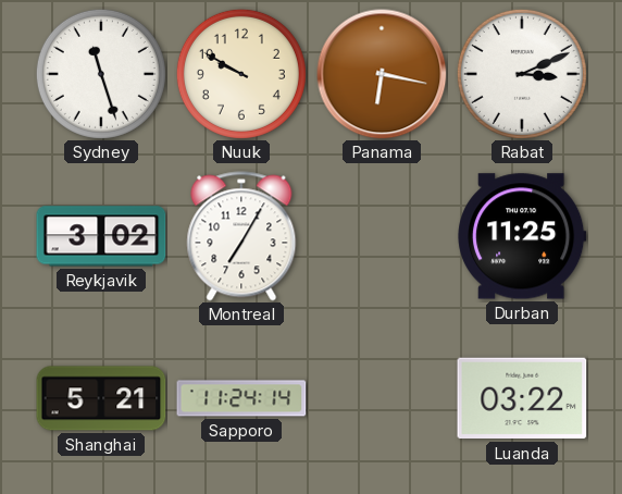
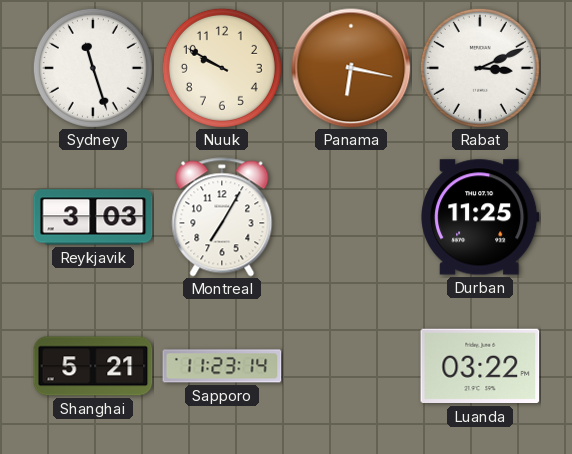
Reykjavik: 3:02 -> 3:03
Sapporo: 11:24 -> 11:23
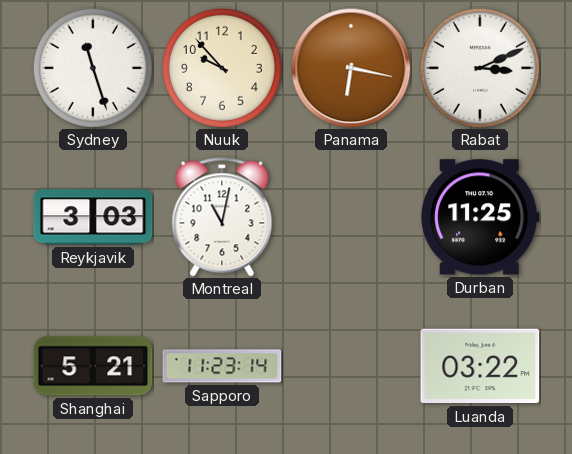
Nuuk: 9:50 -> 9:53
Montreal: 7:05 -> 11:02
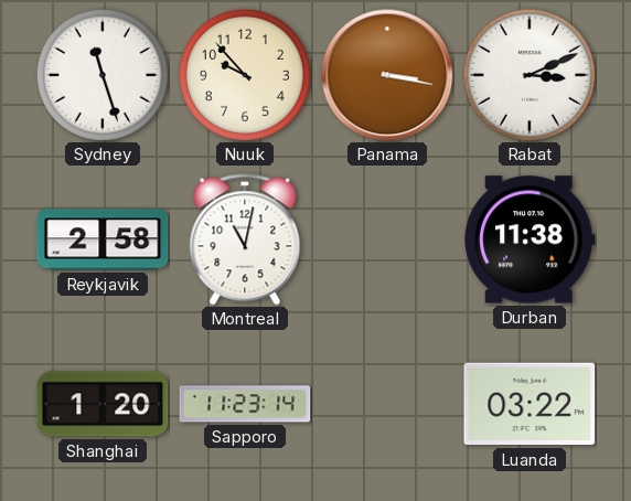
Panama: 6:17 -> 3:17
Reykjavik: 3:03 -> 2:58
Durban: 11:25 -> 11:38
Shanghai: 5:21 -> 1:20
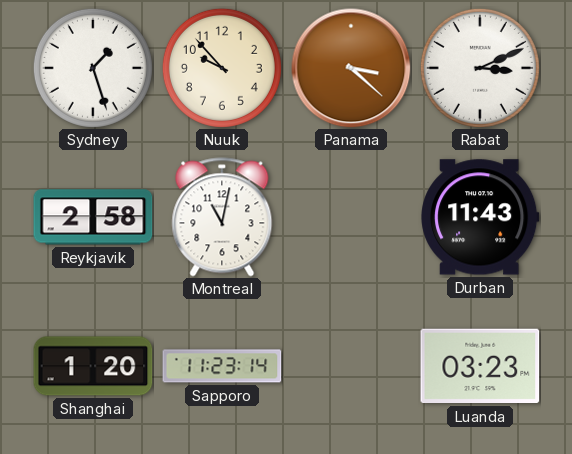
Sydney: 11:27 -> 1:27
Panama: 3:17 -> 3:22
Durban: 11:38 -> 11:43
Luanda: 03:22 -> 03:23
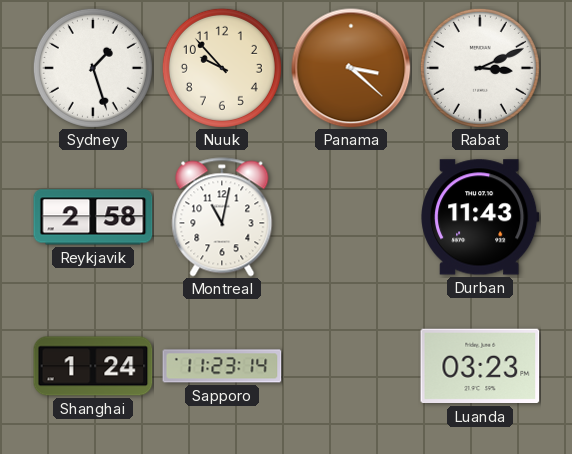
Shanghai: 1:20 -> 1:24
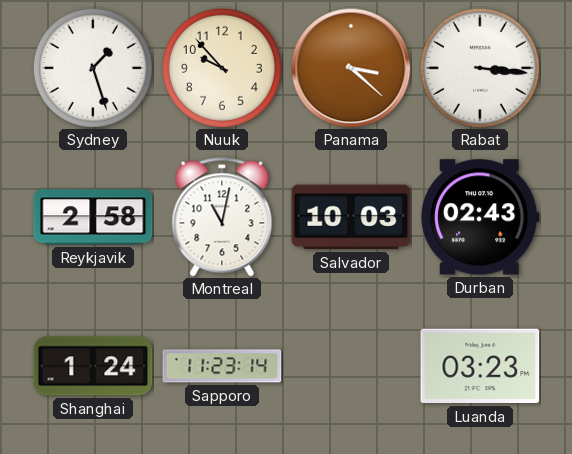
Rabat: 3:11 -> 3:16
Salvador: none -> 10:03
Durban: 11:43 -> 02:43
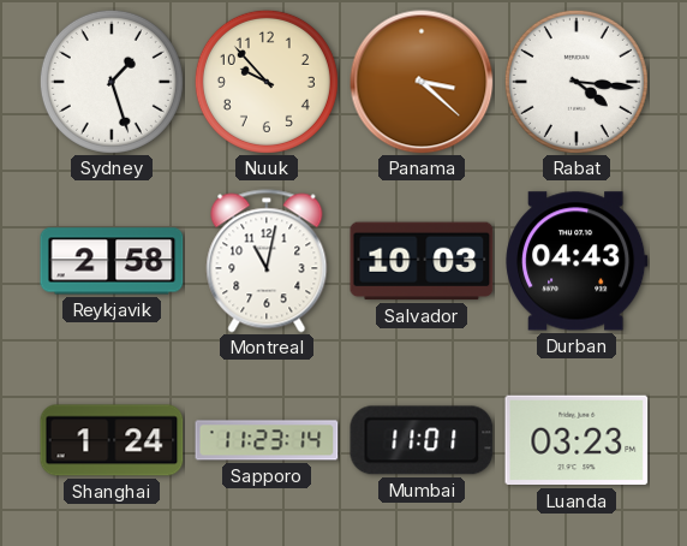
Rabat: 3:16 -> 4:16
Durban: 02:43 -> 04:43
Mumbai: none -> 11:01
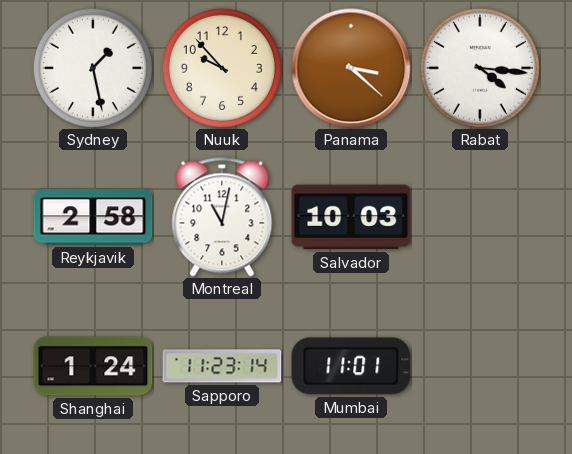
Sydney: 1:27 -> 1:28
Durban: 04:43 -> none
Luanda: 03:23 -> none
